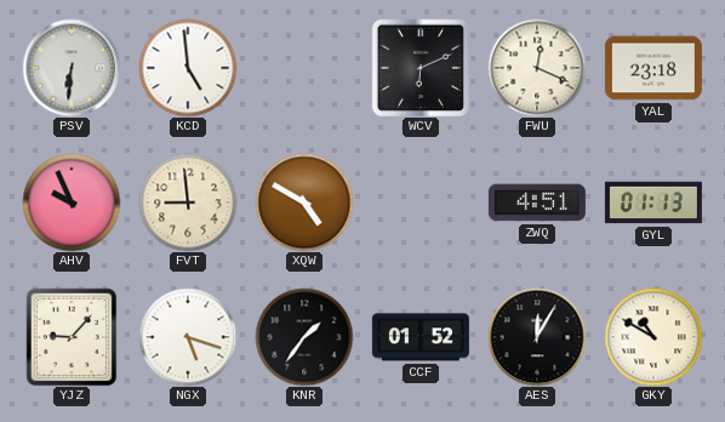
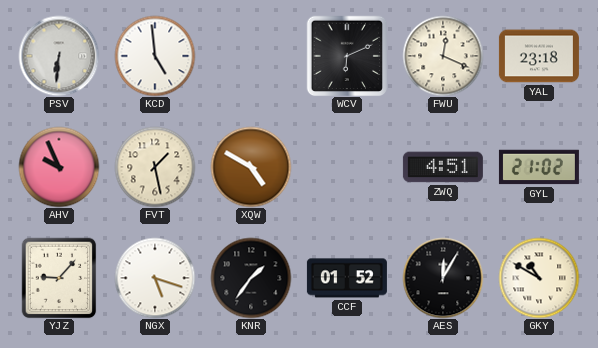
FVT: 8:59 -> 1:28
GYL: 01:13 -> 21:02
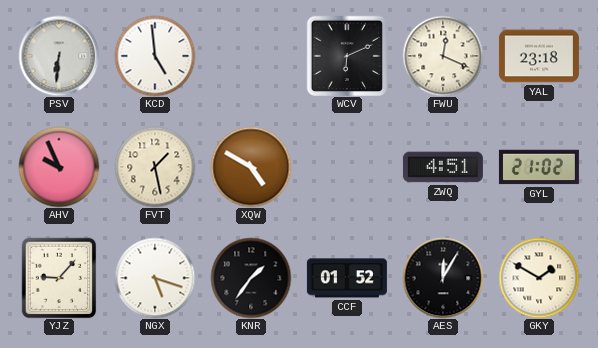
GKY: 10:50 -> 1:50
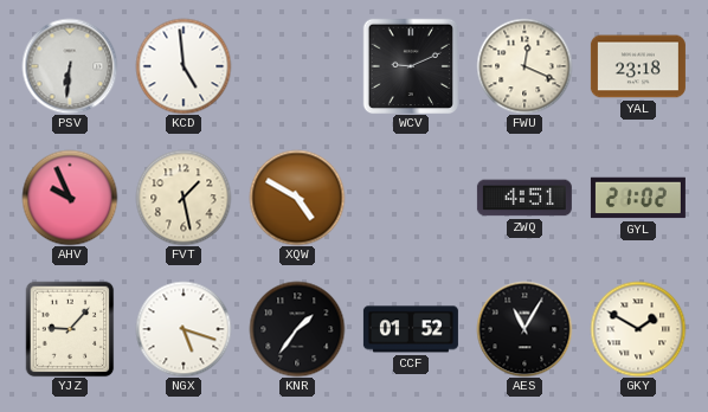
WCV: 6:11 -> 9:11
AES: 12:05 -> 11:05
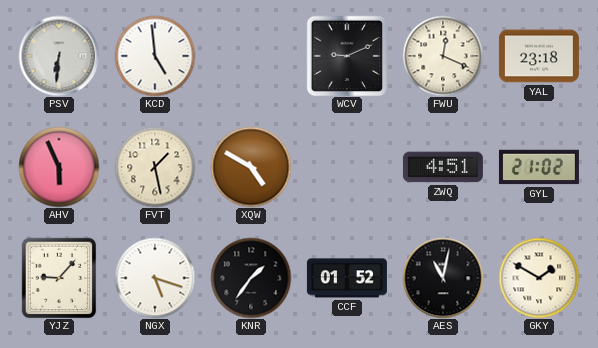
AHV: 9:56 -> 5:56
AES: 11:05 -> 11:02
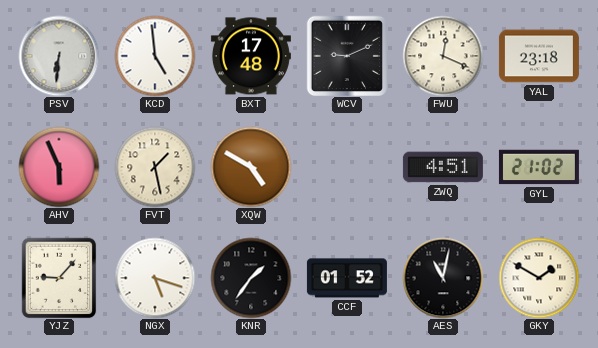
BXT: none -> 17:48
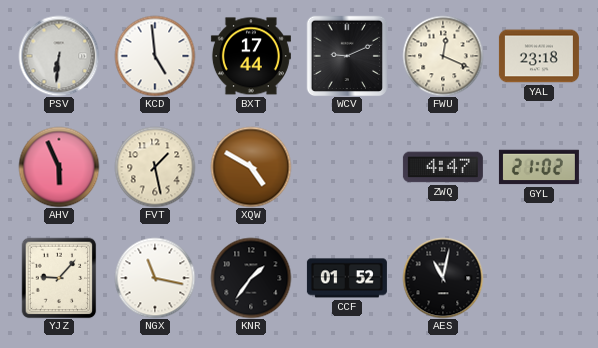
BXT: 17:48 -> 17:44
ZWQ: 4:51 -> 4:47
NGX: 5:18 -> 11:17
GKY: 1:50 -> none
